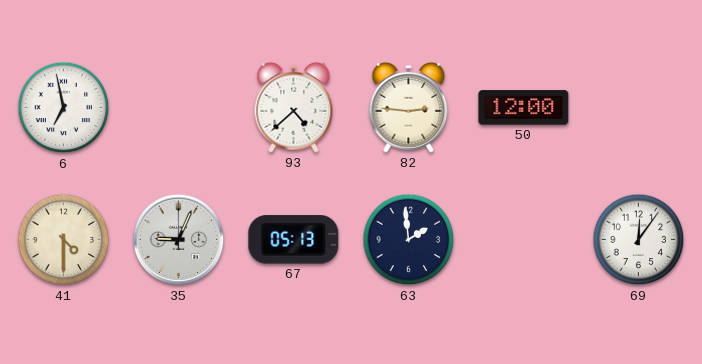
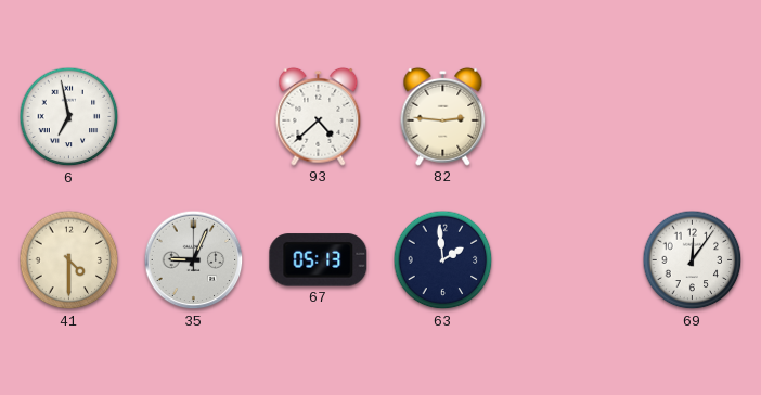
50: 12:00 -> none
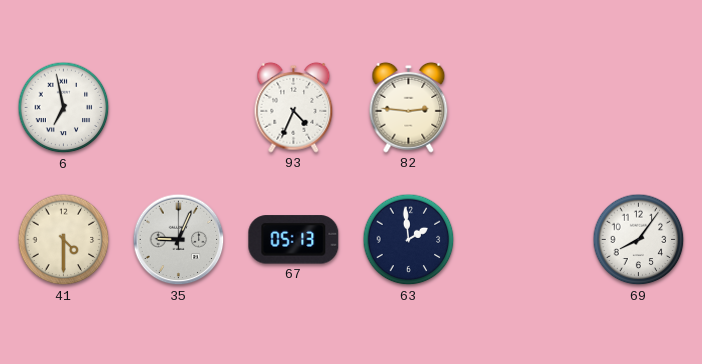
93: 4:38 -> 4:34
69: 12:06 -> 8:06
